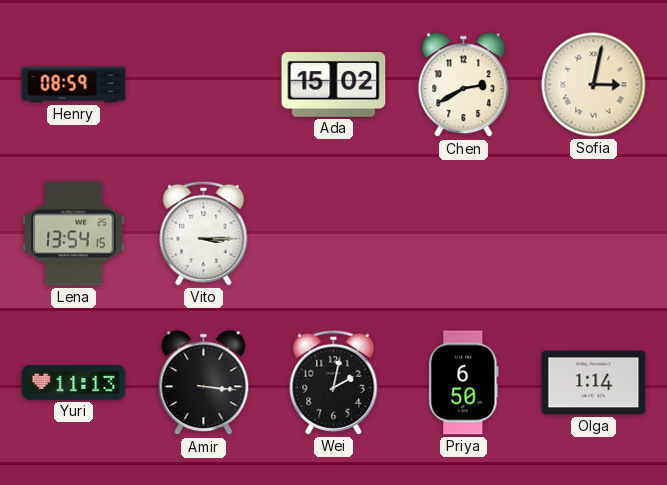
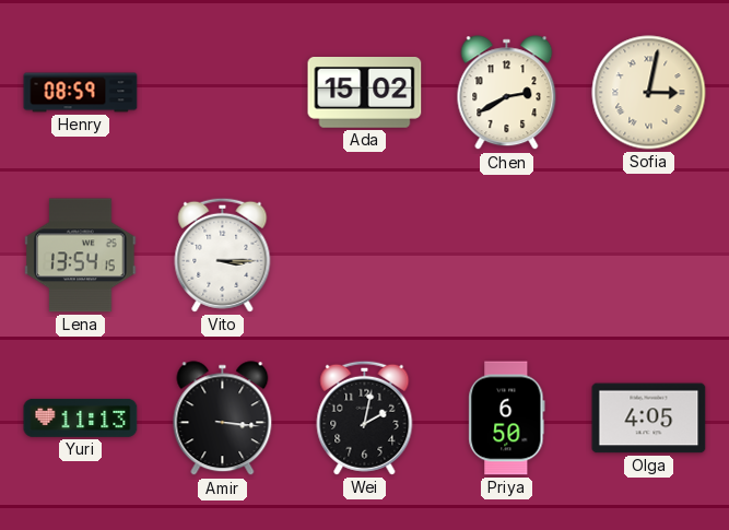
Olga: 1:14 -> 4:05
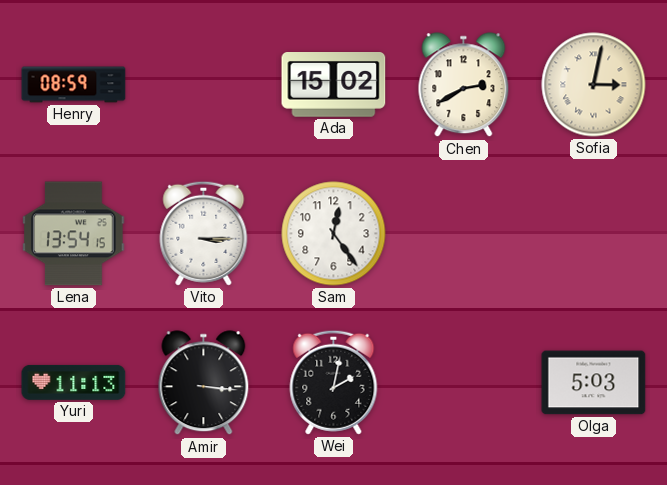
Sam: none -> 12:24
Priya: 6:50 -> none
Olga: 4:05 -> 5:03
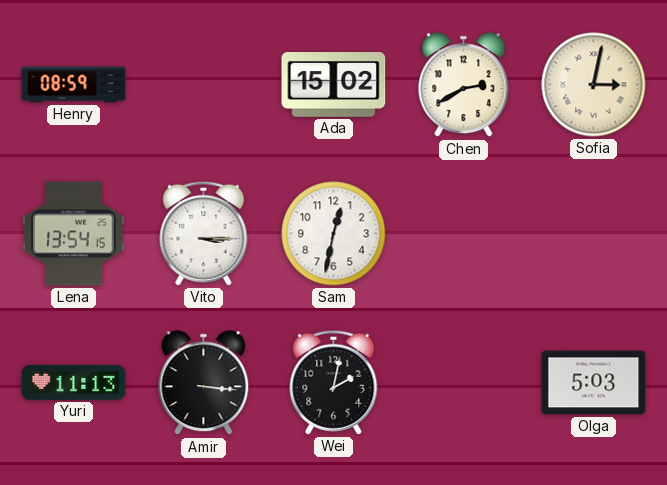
Sam: 12:24 -> 12:32
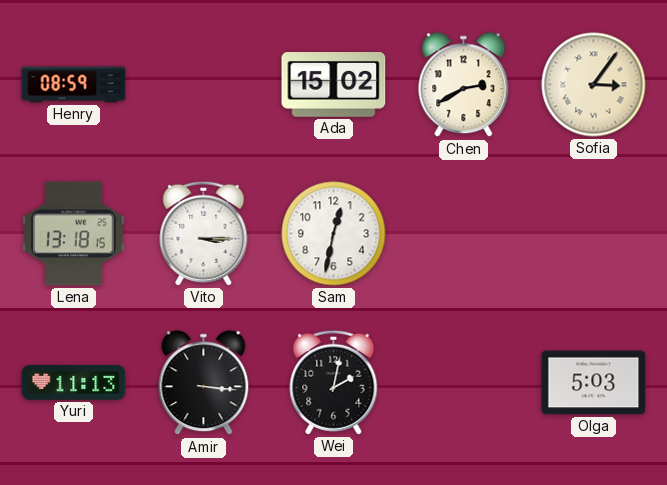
Sofia: 3:02 -> 3:06
Lena: 13:54 -> 13:18
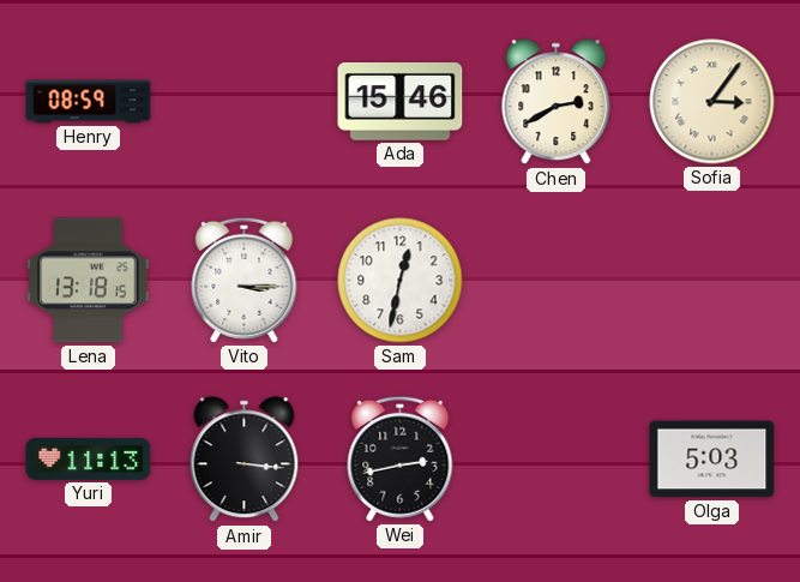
Ada: 15:02 -> 15:46
Wei: 2:02 -> 2:43
